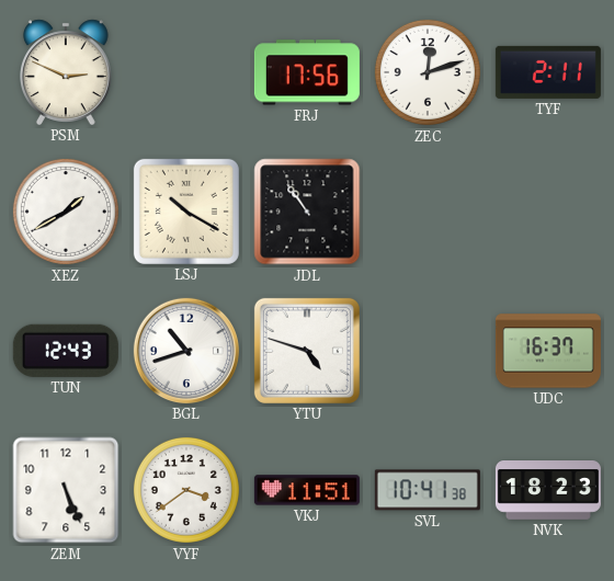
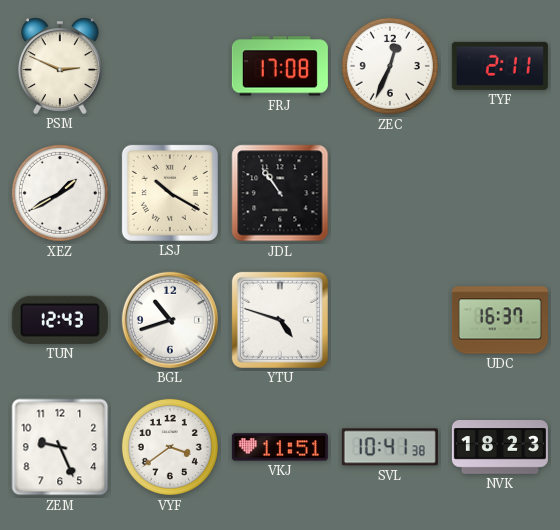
FRJ: 17:56 -> 17:08
ZEC: 12:12 -> 12:34
ZEM: 5:26 -> 9:26
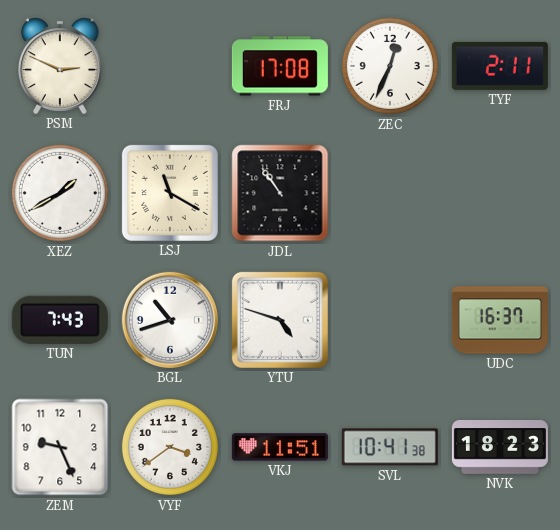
LSJ: 10:20 -> 11:20
TUN: 12:43 -> 7:43
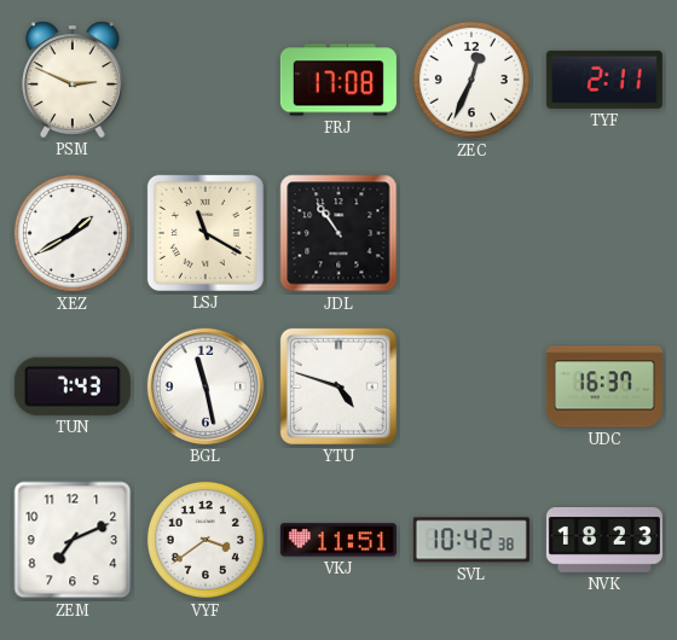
BGL: 10:42 -> 11:28
ZEM: 9:26 -> 7:11
SVL: 10:41 -> 10:42
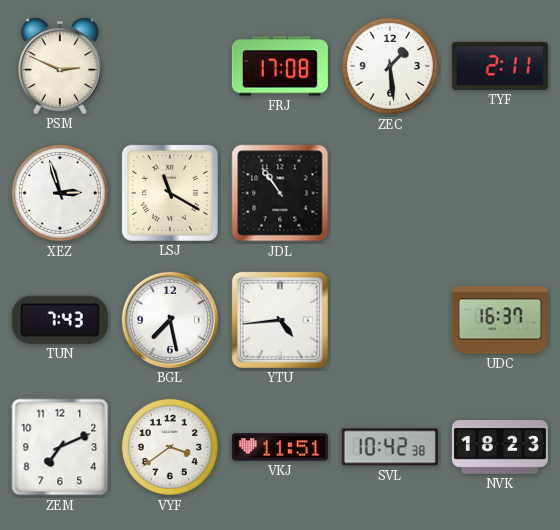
ZEC: 12:34 -> 1:29
XEZ: 1:40 -> 2:57
BGL: 11:28 -> 7:28
YTU: 4:48 -> 4:44
